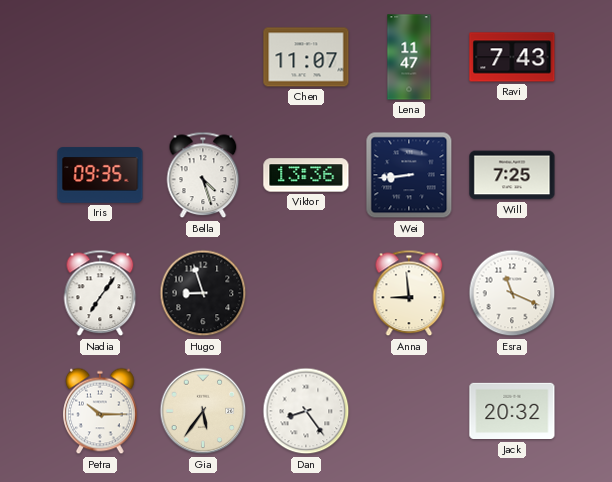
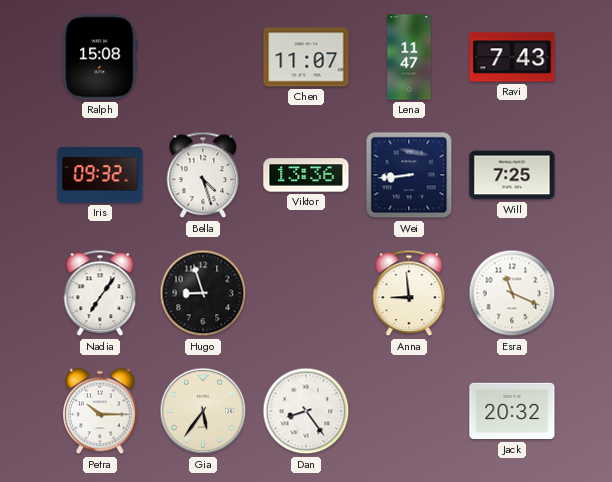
Ralph: none -> 15:08
Iris: 09:35 -> 09:32
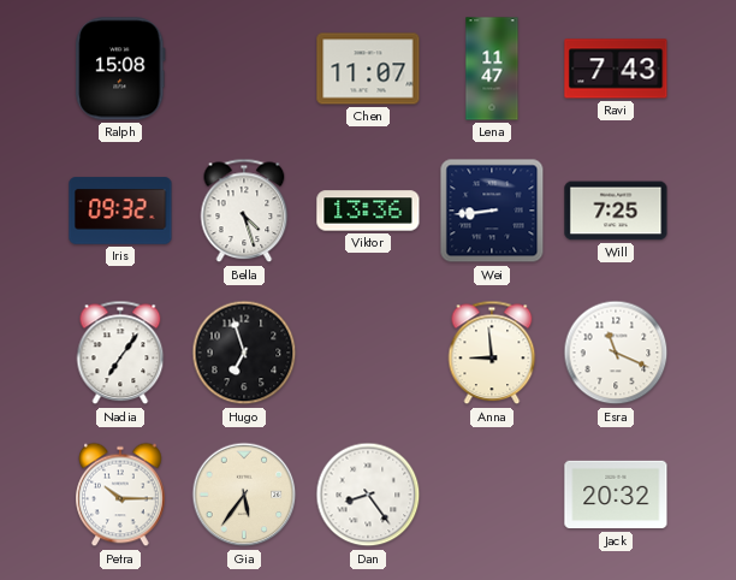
Hugo: 8:57 -> 6:57
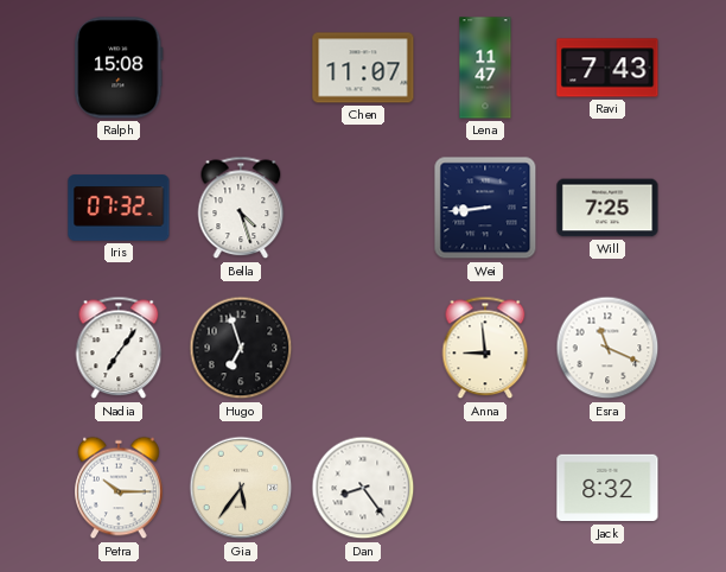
Iris: 09:32 -> 07:32
Viktor: 13:36 -> none
Jack: 20:32 -> 8:32
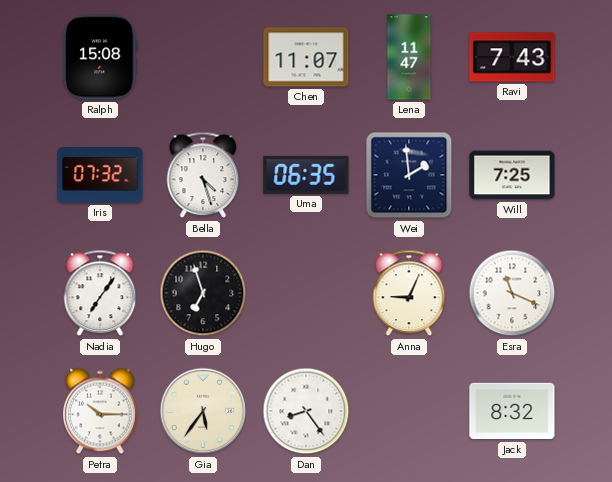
Uma: none -> 06:35
Wei: 8:44 -> 1:59
Anna: 8:59 -> 9:04
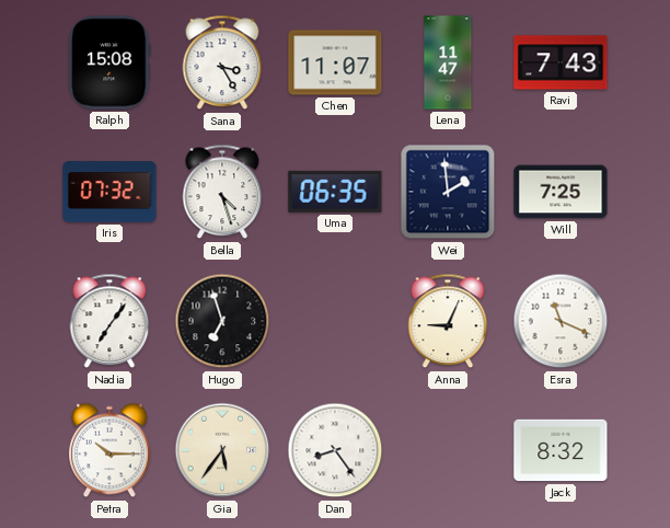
Sana: none -> 3:25
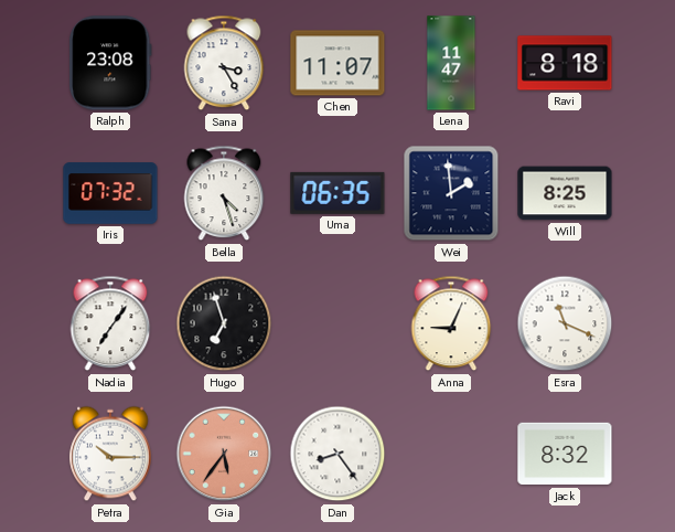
Ralph: 15:08 -> 23:08
Ravi: 7:43 -> 8:18
Will: 7:25 -> 8:25
Gia dial: cream -> salmon
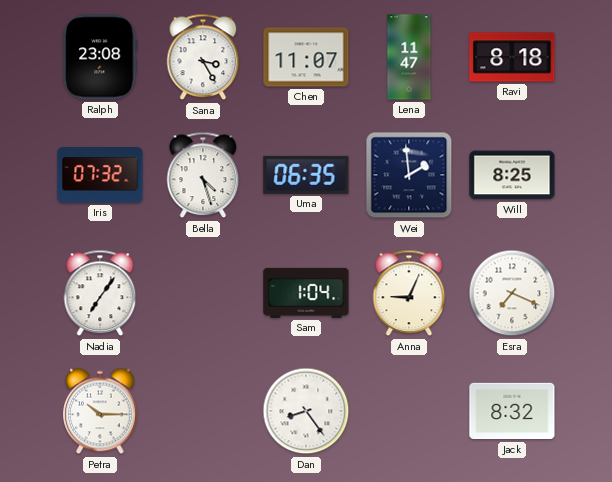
Hugo: 6:57 -> none
Sam: none -> 1:04
Esra: 11:19 -> 7:19
Gia: 5:36 -> none
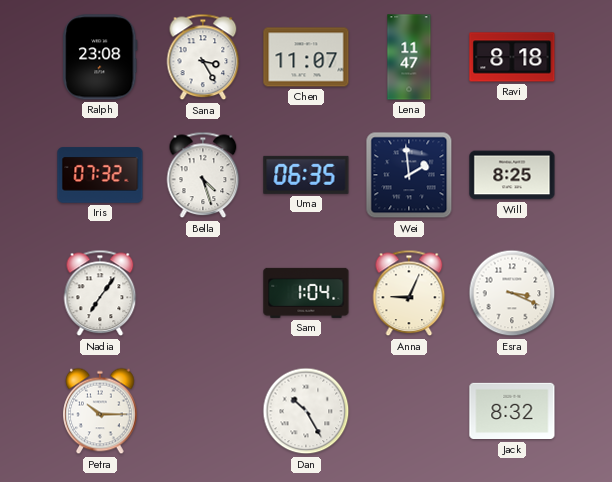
Esra: 7:19 -> 3:19
Dan: 8:24 -> 10:25
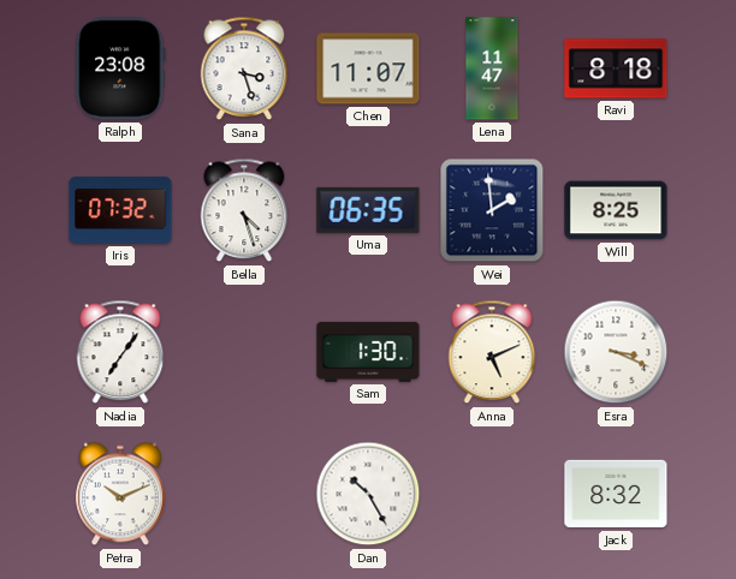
Sana: 3:25 -> 3:27
Sam: 1:04 -> 1:30
Anna: 9:04 -> 5:11
Petra: 10:15 -> 10:11
